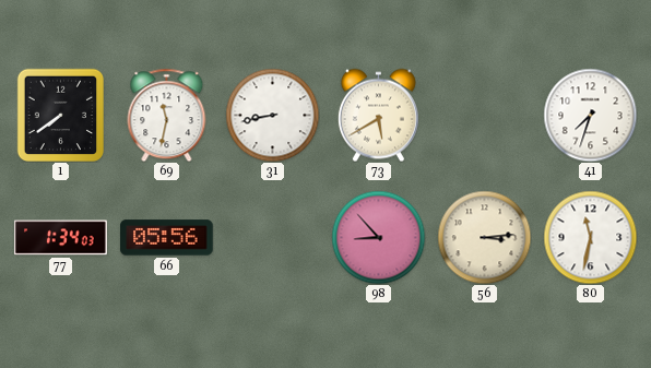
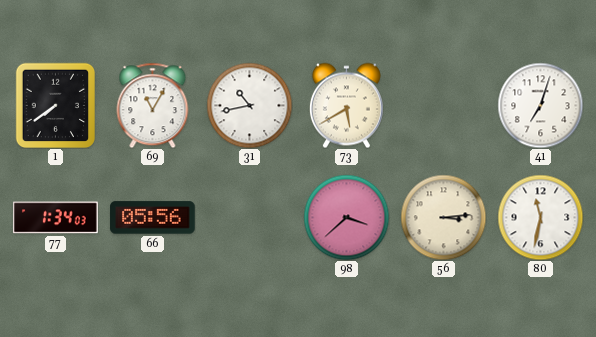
69: 11:32 -> 11:05
31: 8:43 -> 10:43
41: 7:33 -> 7:03
98: 8:53 -> 3:38
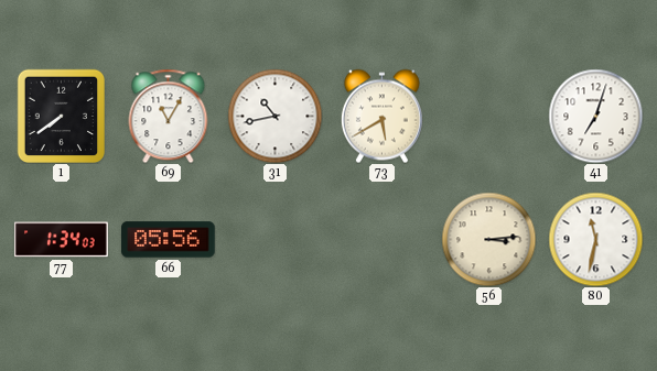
98: 3:38 -> none
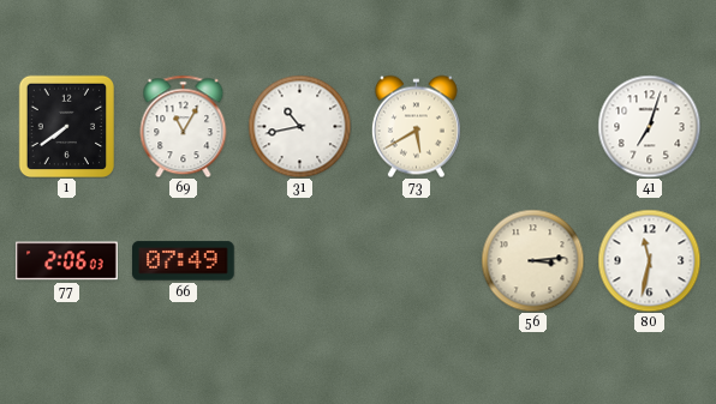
77: 1:34 -> 2:06
66: 05:56 -> 07:49
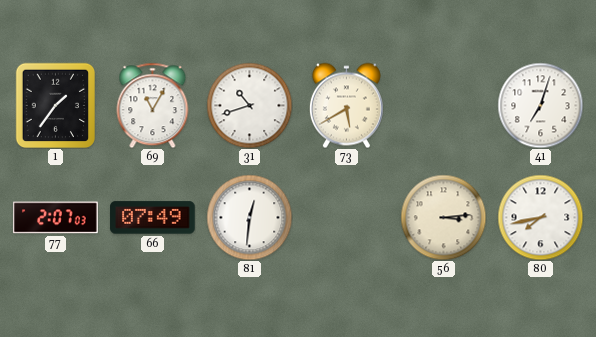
1: 7:39 -> 1:36
31: 10:43 -> 10:42
77: 2:06 -> 2:07
81: none -> 12:31
80: 11:32 -> 7:43
